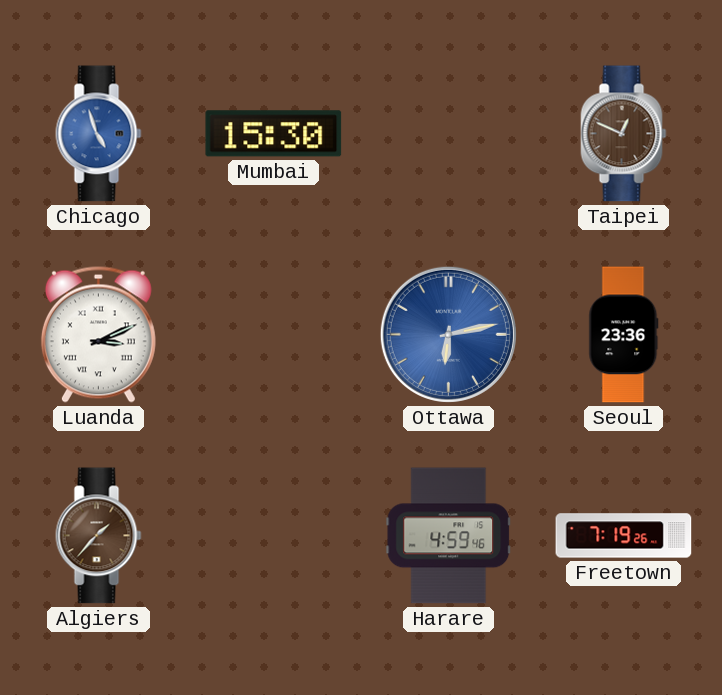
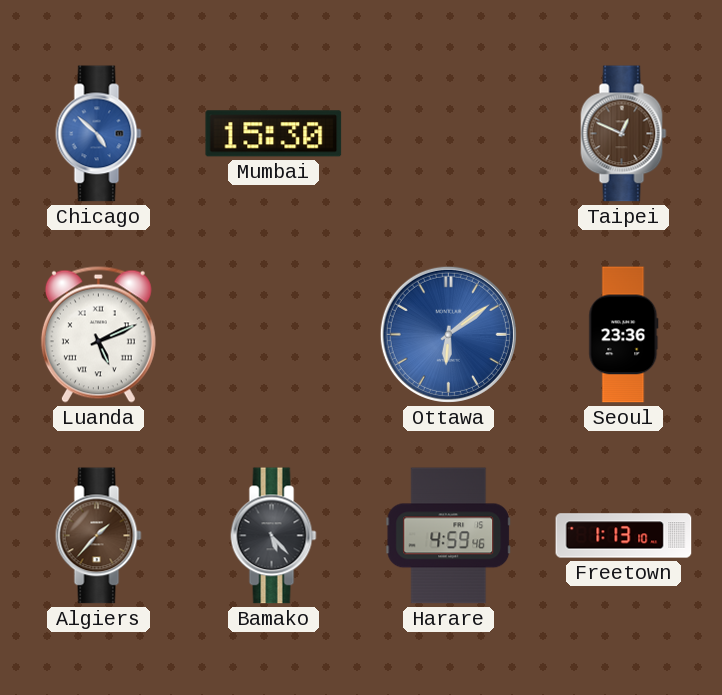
Chicago: 4:57 -> 4:52
Luanda: 3:11 -> 5:11
Ottawa: 6:13 -> 6:09
Bamako: none -> 5:23
Freetown: 7:19 -> 1:13
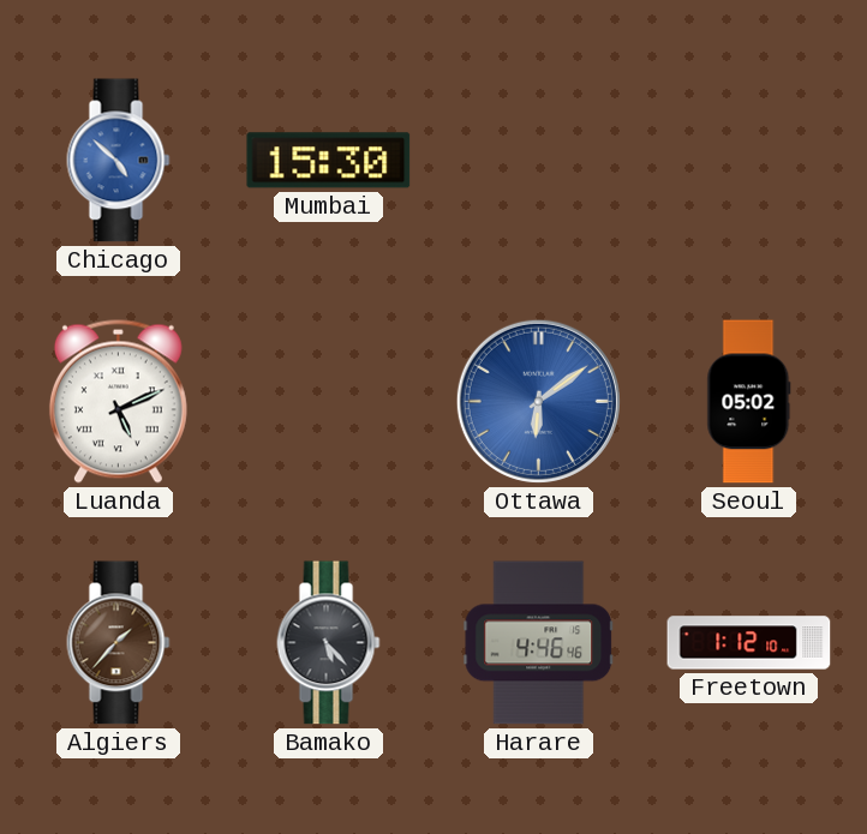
Taipei: 12:49 -> none
Seoul: 23:36 -> 05:02
Harare: 4:59 -> 4:46
Freetown: 1:13 -> 1:12
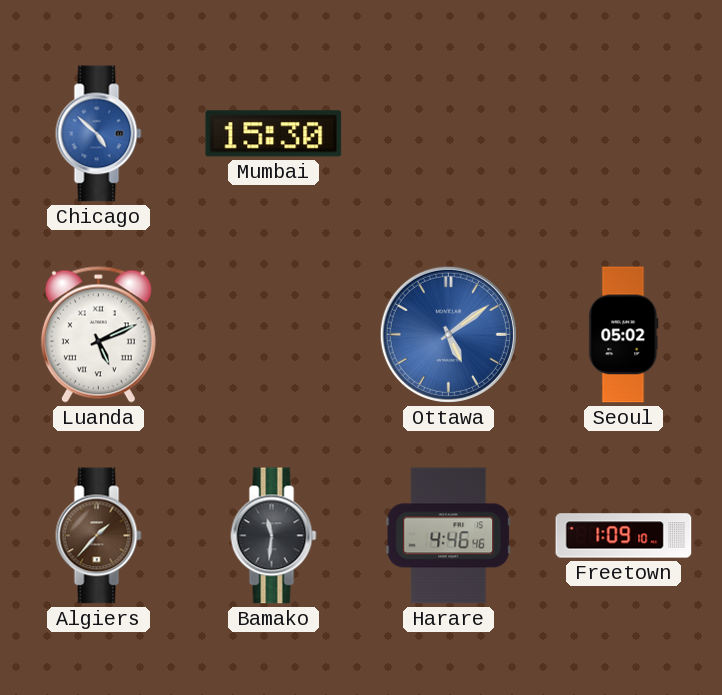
Ottawa: 6:09 -> 5:09
Bamako: 5:23 -> 11:31
Freetown: 1:12 -> 1:09
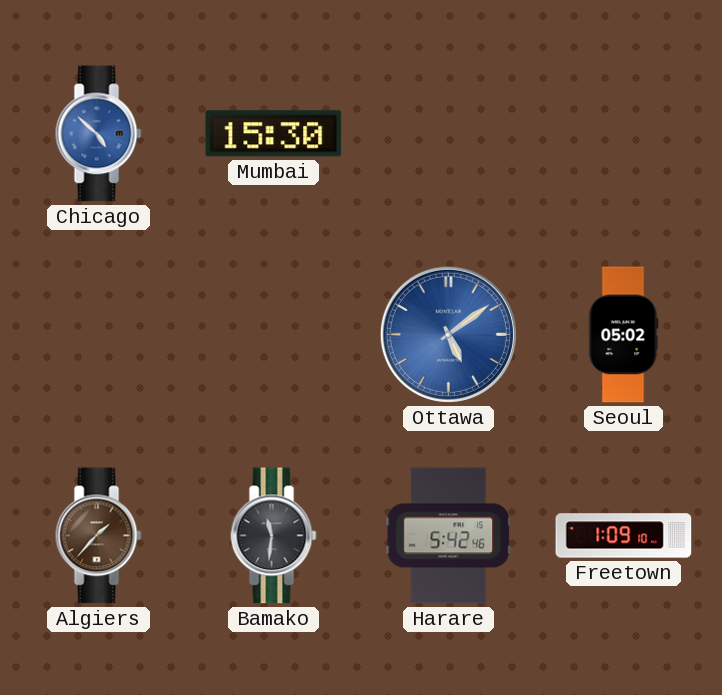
Luanda: 5:11 -> none
Harare: 4:46 -> 5:42
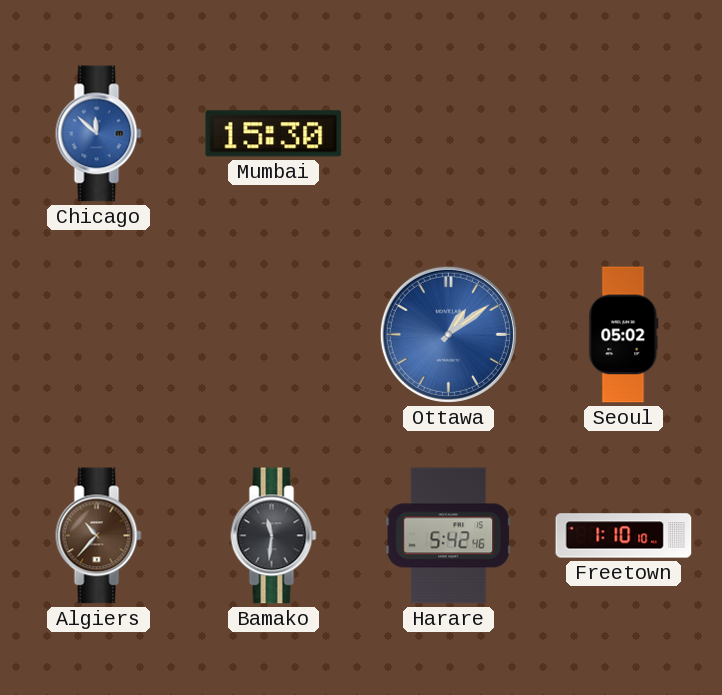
Chicago: 4:52 -> 11:52
Ottawa: 5:09 -> 1:09
Algiers: 1:37 -> 10:37
Freetown: 1:09 -> 1:10
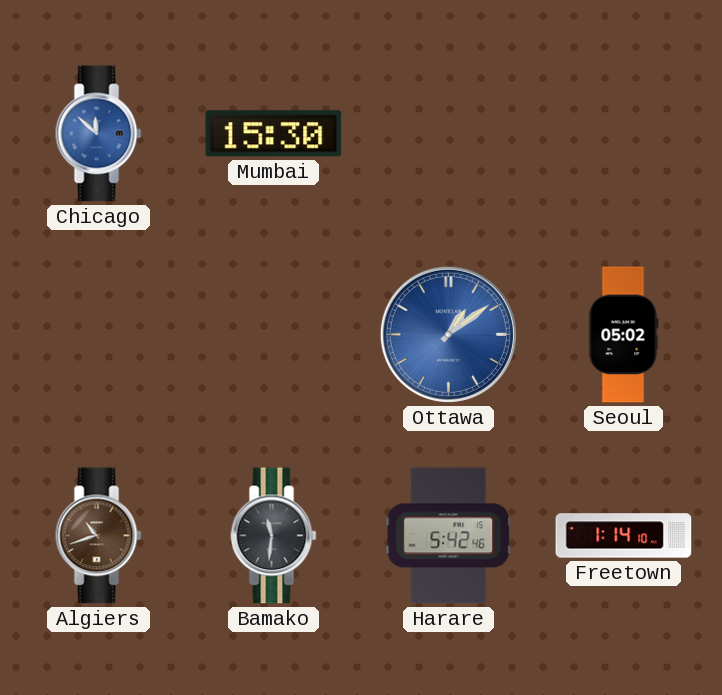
Algiers: 10:37 -> 10:42
Freetown: 1:10 -> 1:14
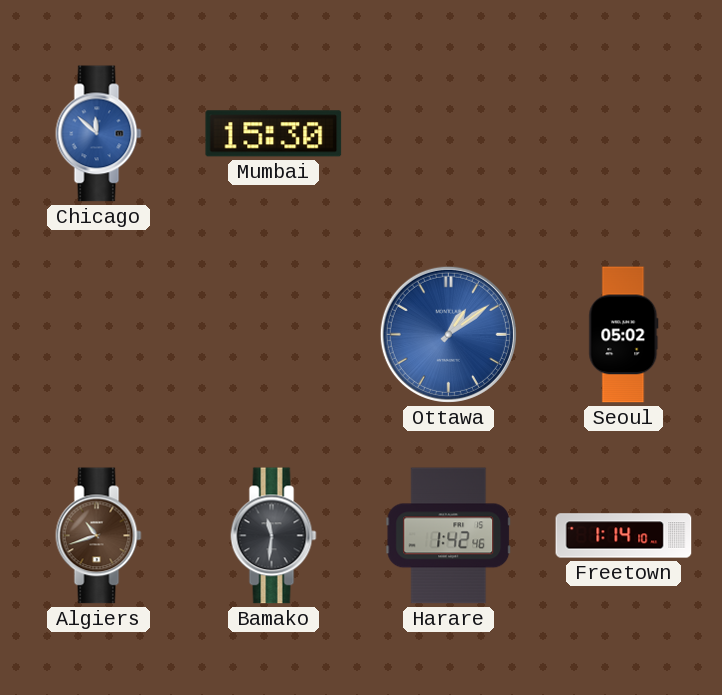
Harare: 5:42 -> 1:42
